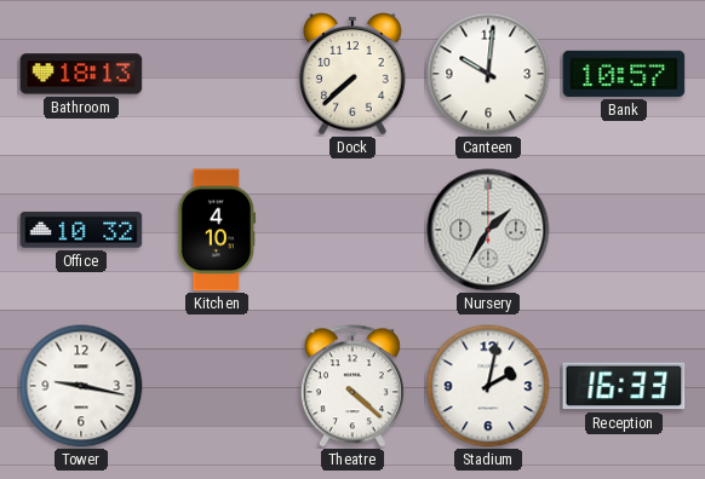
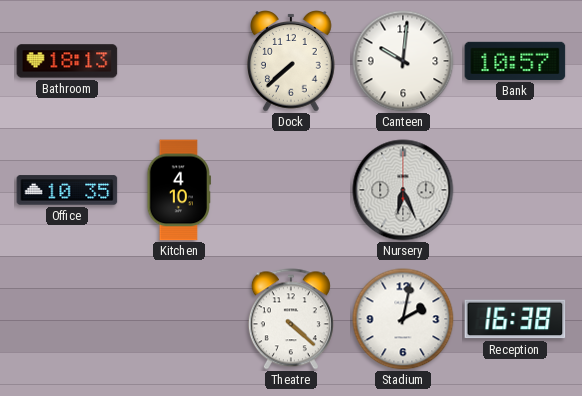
Office: 10:32 -> 10:35
Nursery: 1:35 -> 6:26
Tower: 9:17 -> none
Reception: 16:33 -> 16:38
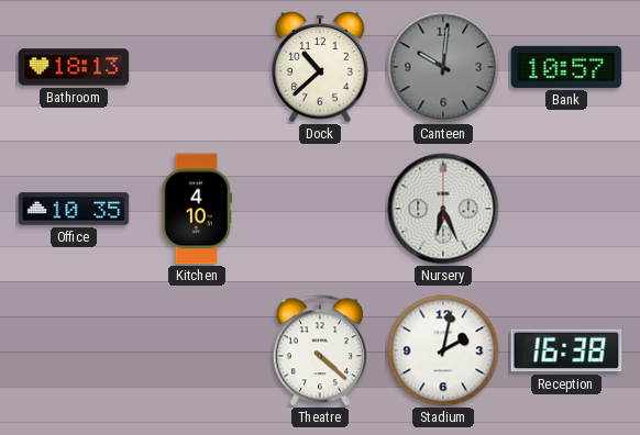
Dock: 7:38 -> 10:38
Canteen dial: white -> grey
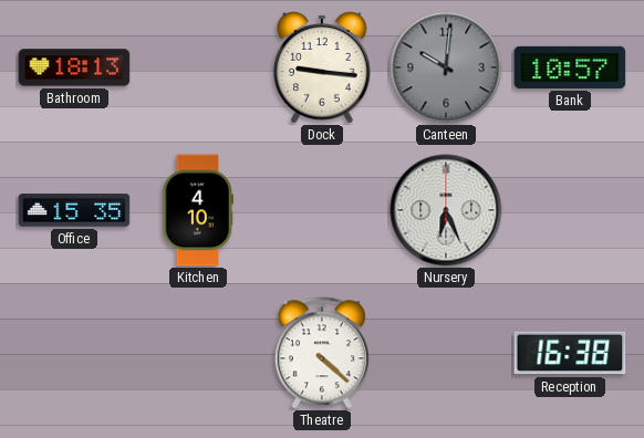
Dock: 10:38 -> 9:16
Office: 10:35 -> 15:35
Stadium: 2:02 -> none
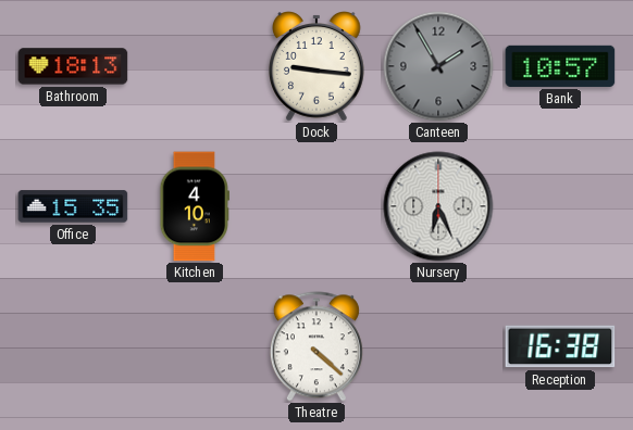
Canteen: 10:01 -> 1:55
